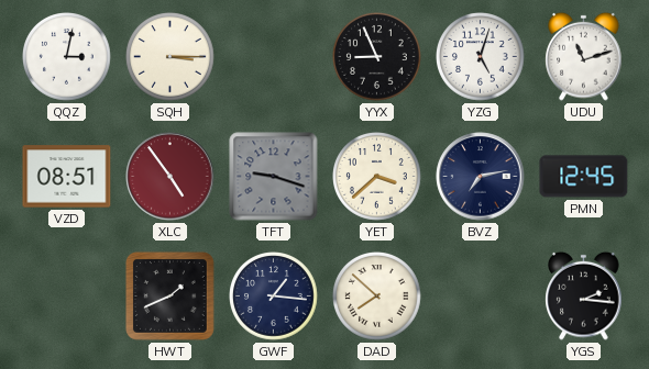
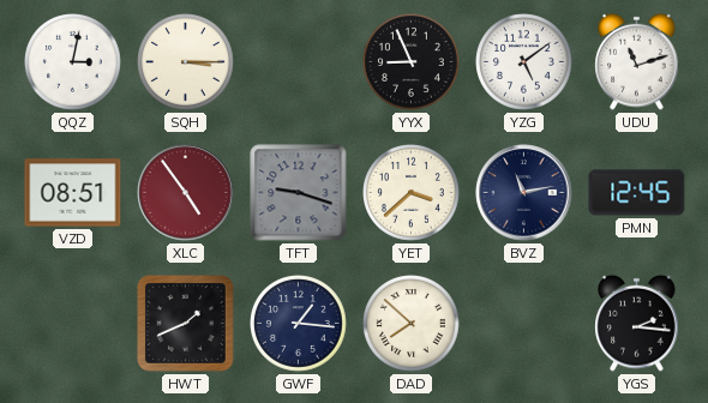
YZG: 5:03 -> 5:09
BVZ: 7:13 -> 11:13
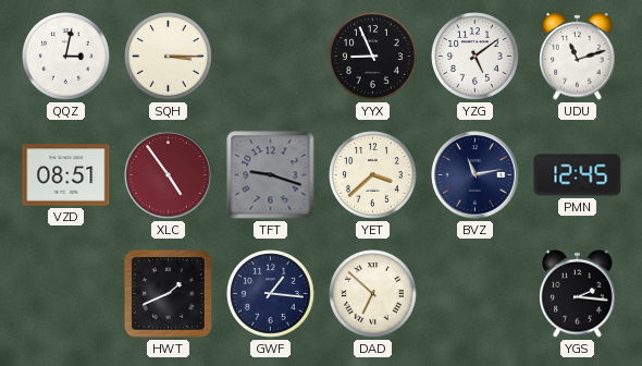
DAD: 7:52 -> 6:52
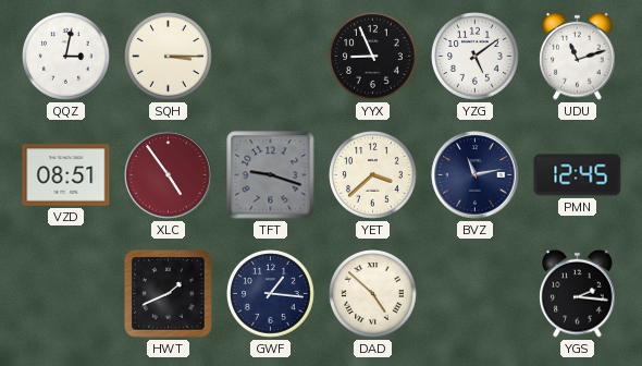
DAD: 6:52 -> 4:52
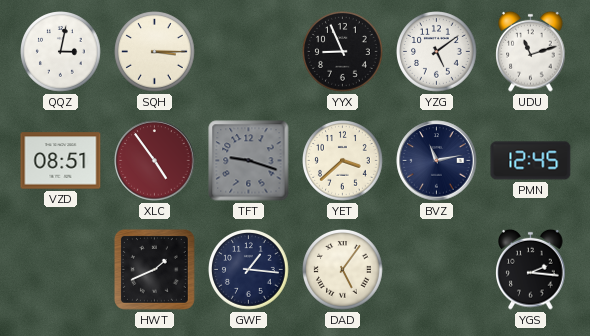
DAD: 4:52 -> 5:06
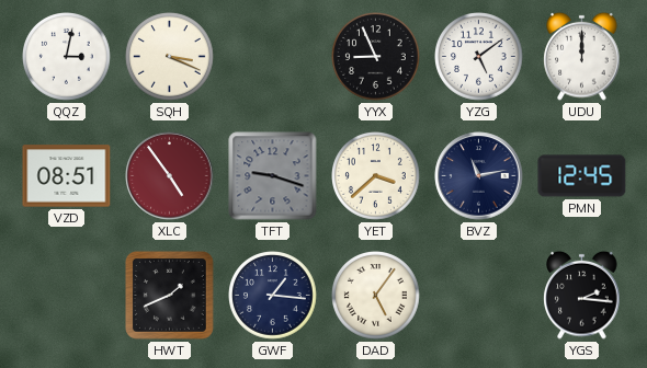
SQH: 3:15 -> 3:19
UDU: 11:12 -> 12:00
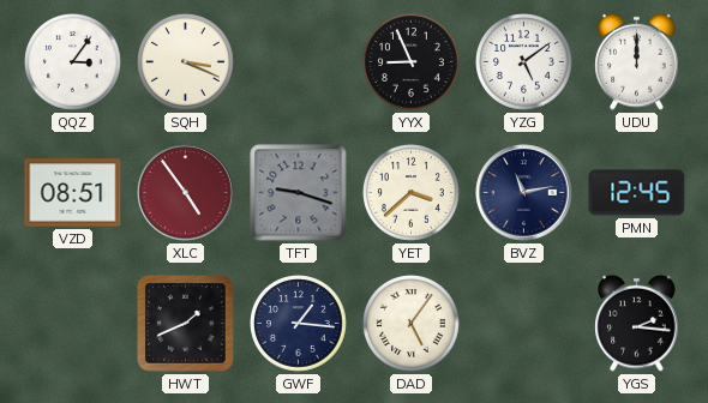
QQZ: 3:02 -> 3:06
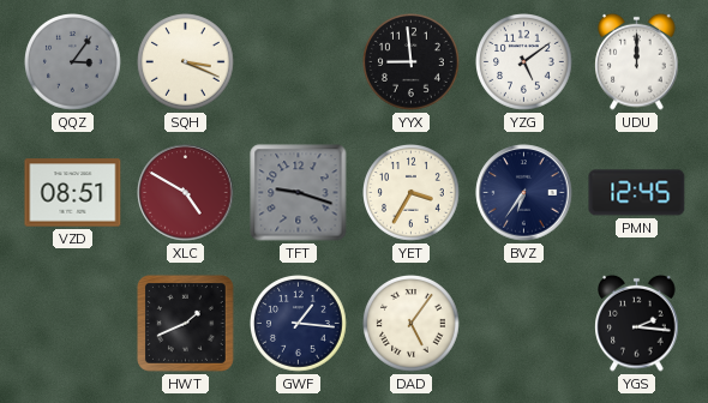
QQZ dial: white -> grey
YYX: 8:56 -> 8:59
XLC: 4:54 -> 4:50
YET: 3:38 -> 3:35
BVZ: 11:13 -> 6:36
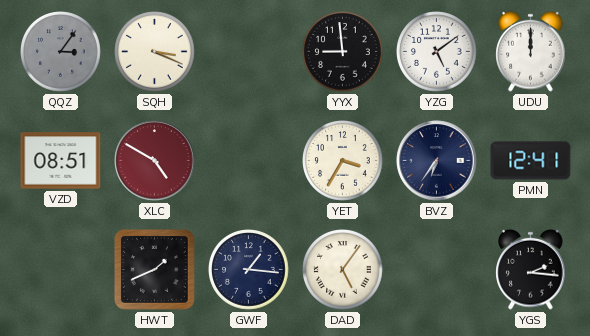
TFT: 9:18 -> none
PMN: 12:45 -> 12:41
